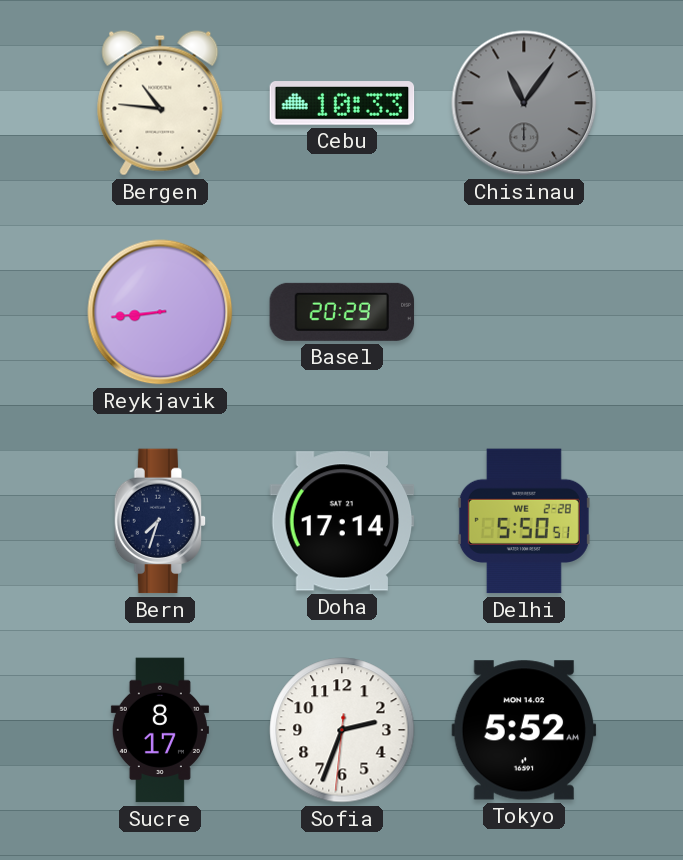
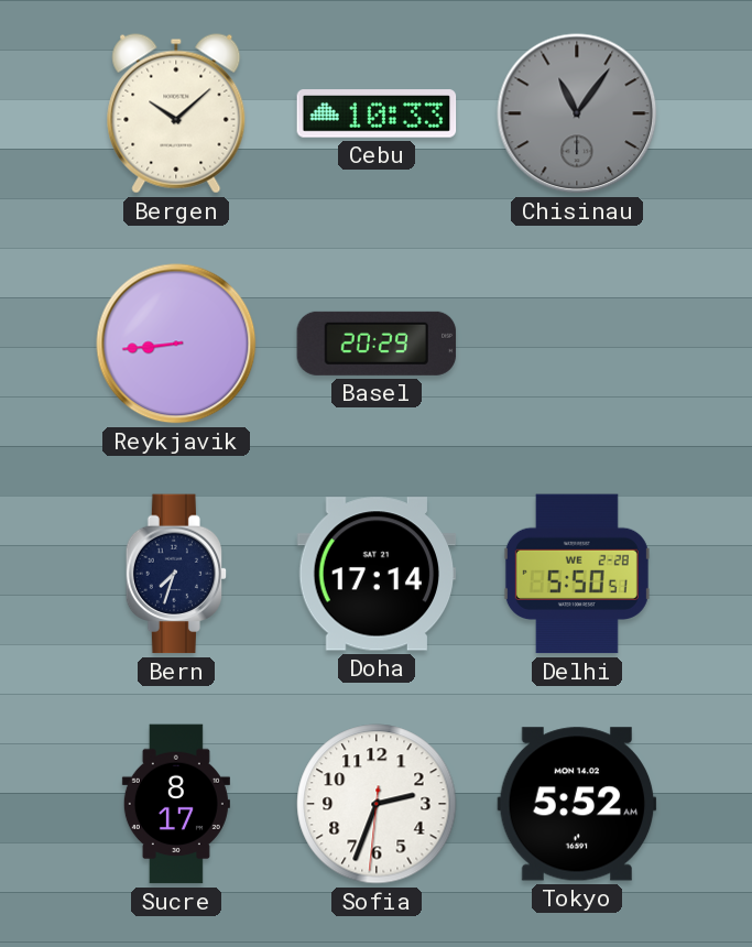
Bergen: 10:46 -> 10:08
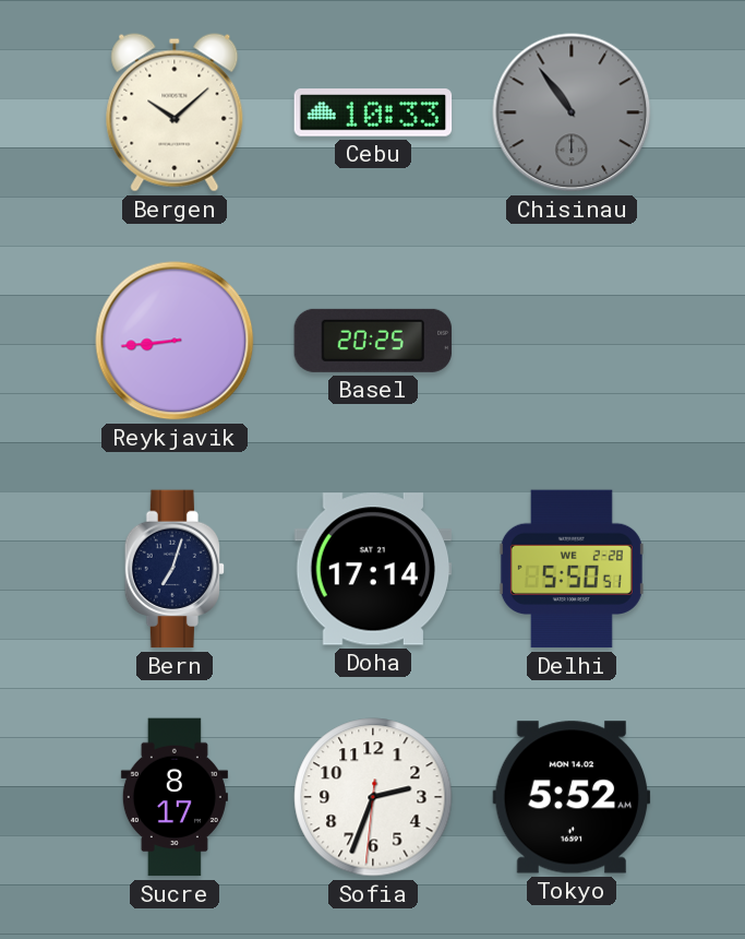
Chisinau: 11:06 -> 10:54
Basel: 20:29 -> 20:25
Bern: 7:33 -> 7:03
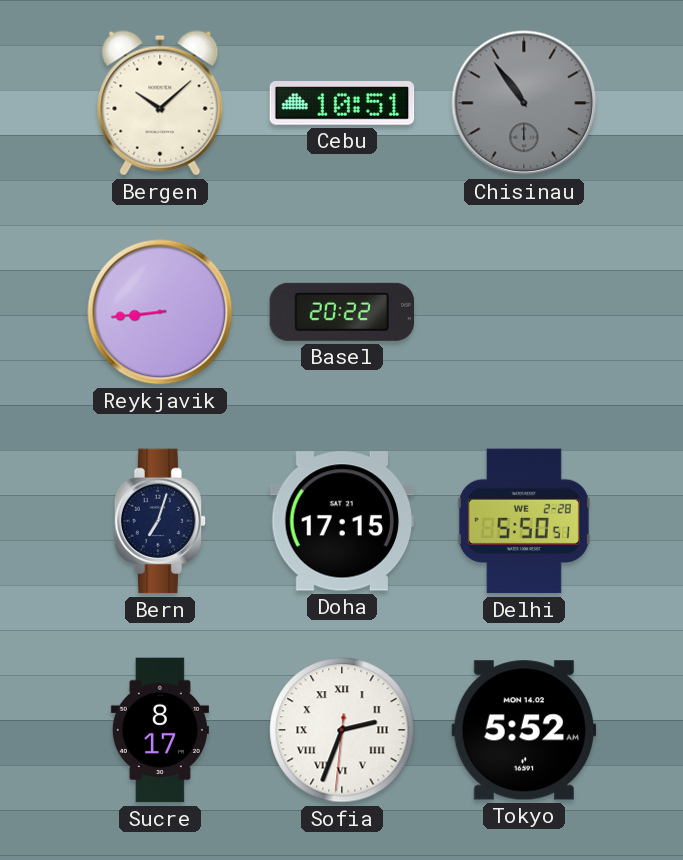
Cebu: 10:33 -> 10:51
Basel: 20:25 -> 20:22
Doha: 17:14 -> 17:15
Sofia numerals: Arabic -> Roman
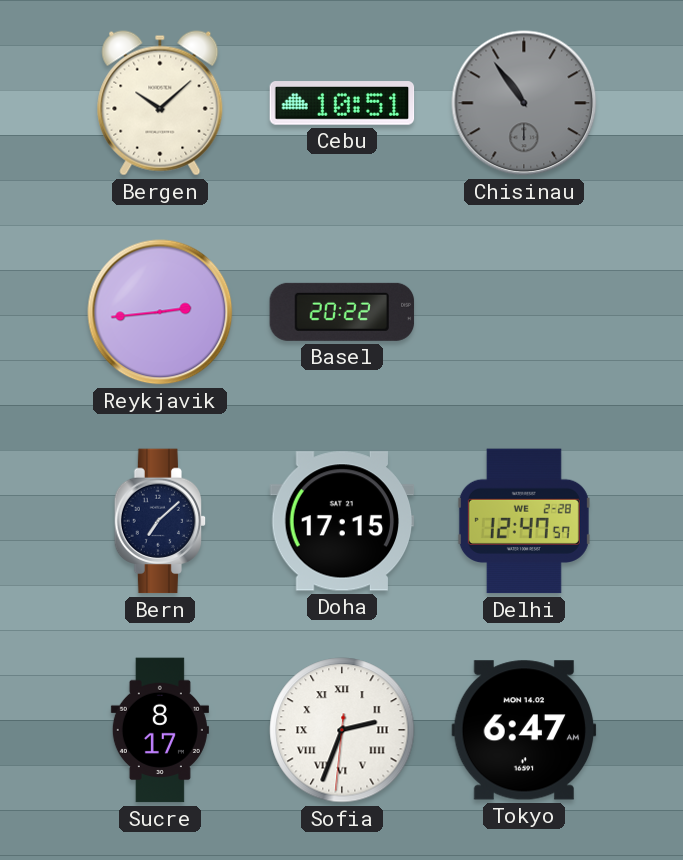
Reykjavik: 8:44 -> 2:44
Bern: 7:03 -> 7:08
Delhi: 5:50 -> 12:47
Tokyo: 5:52 -> 6:47
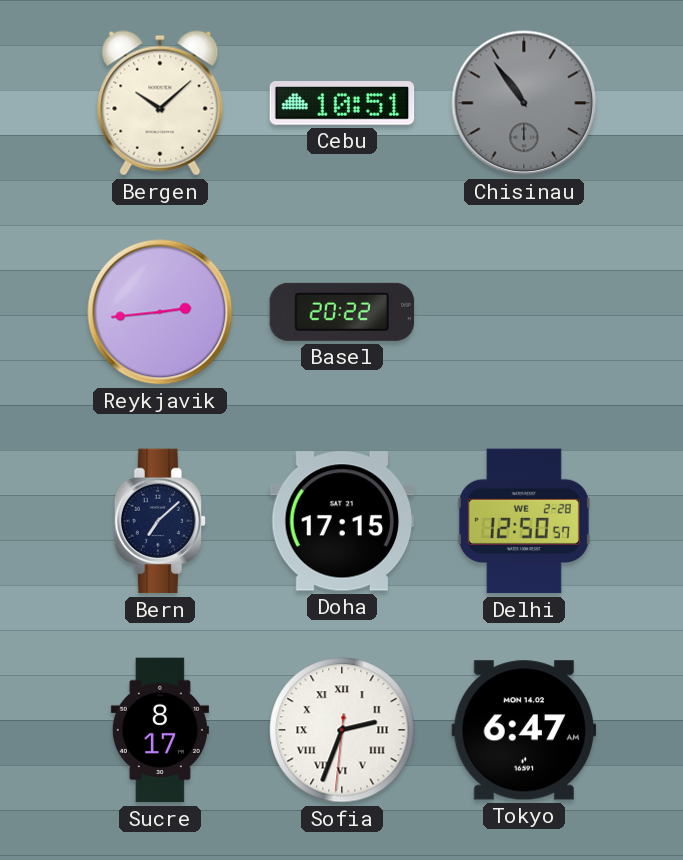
Delhi: 12:47 -> 12:50
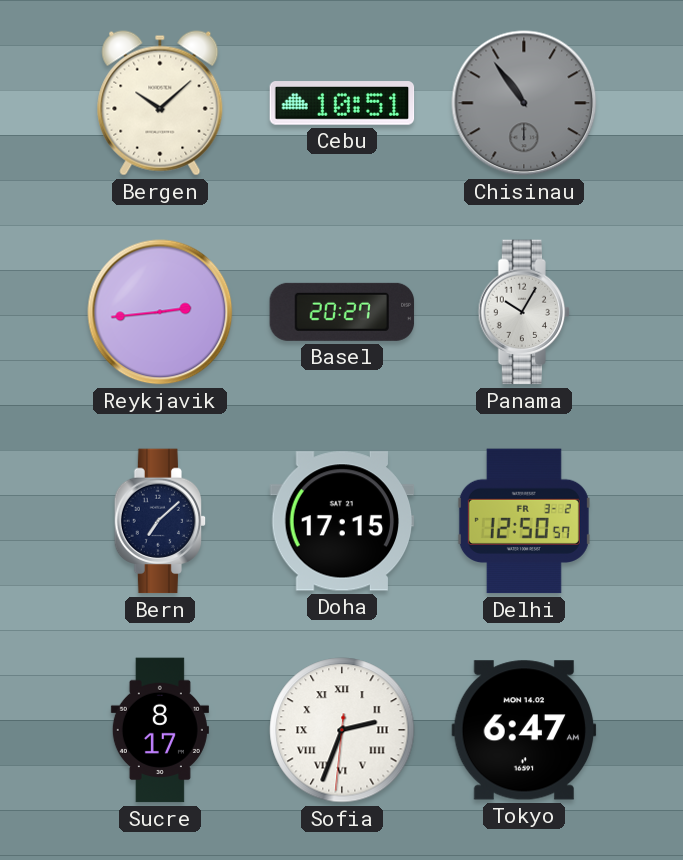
Basel: 20:22 -> 20:27
Panama: none -> 10:05
Delhi date: WE 2-28 -> FR 3-2
